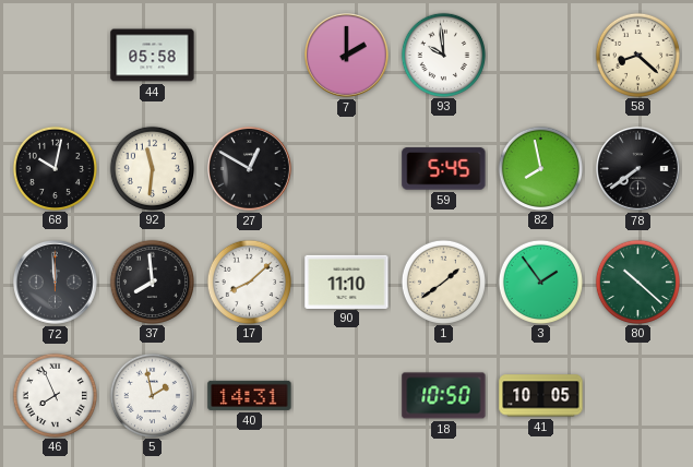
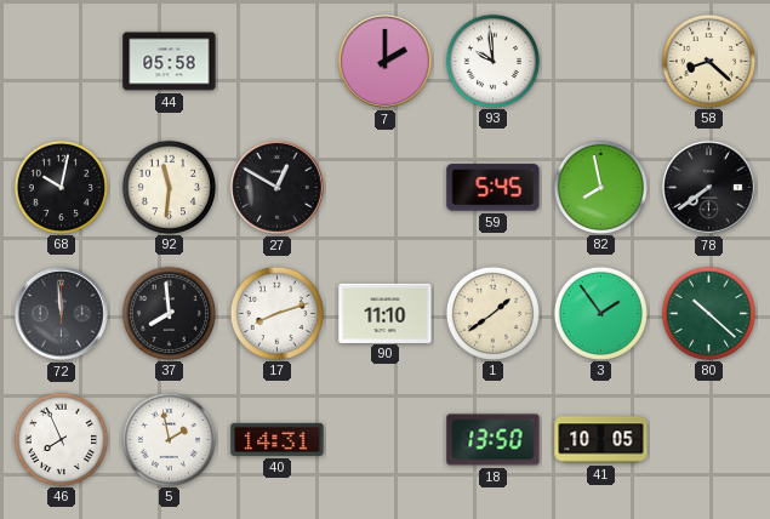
17: 8:08 -> 8:12
18: 10:50 -> 13:50
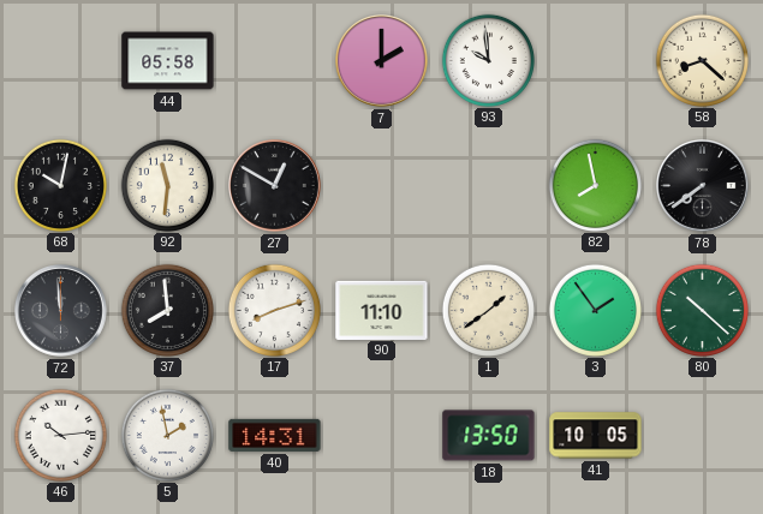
59: 5:45 -> none
46: 7:56 -> 10:14
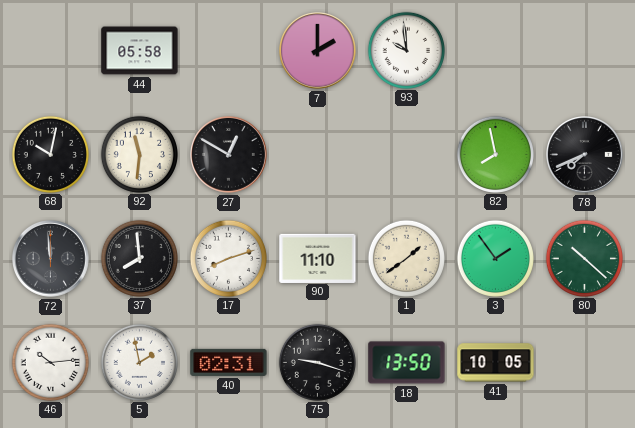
58: 8:22 -> none
78: 7:39 -> 7:41
40: 14:31 -> 02:31
75: none -> 9:18
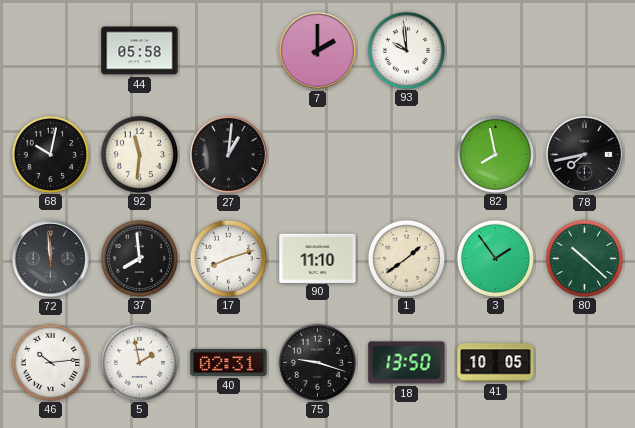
27: 12:50 -> 1:01
78: 7:41 -> 7:43
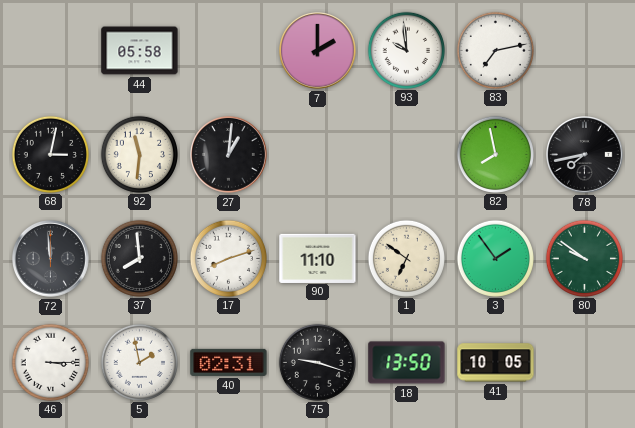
83: none -> 7:13
68: 10:02 -> 3:02
1: 1:39 -> 6:51
80: 10:22 -> 9:51
46: 10:14 -> 3:15
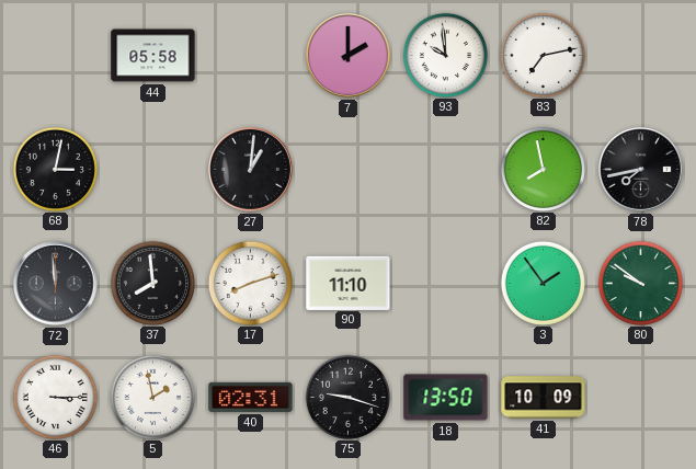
92: 11:31 -> none
1: 6:51 -> none
41: 10:05 -> 10:09
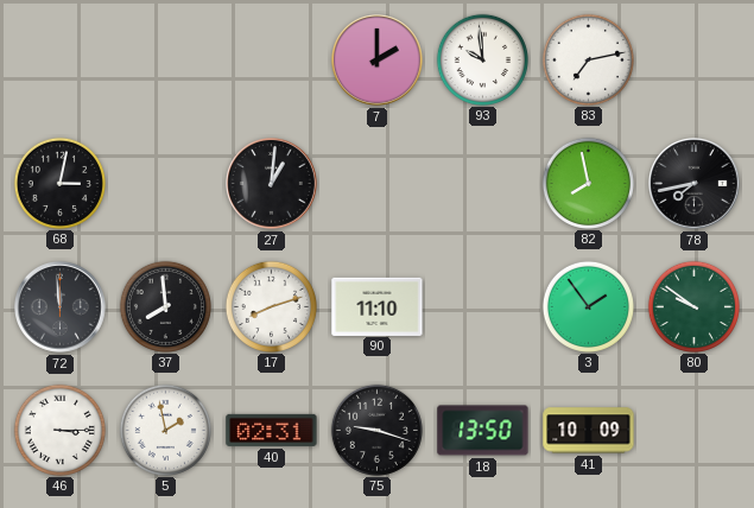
44: 05:58 -> none
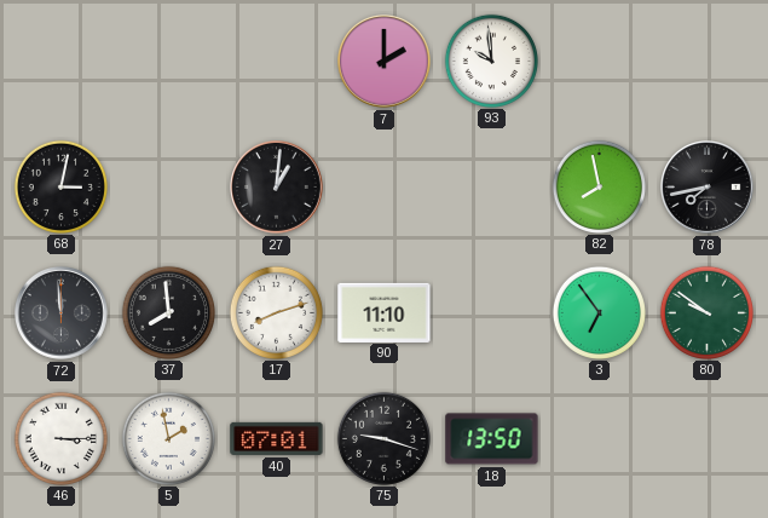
83: 7:13 -> none
3: 1:54 -> 6:54
40: 02:31 -> 07:01
41: 10:09 -> none
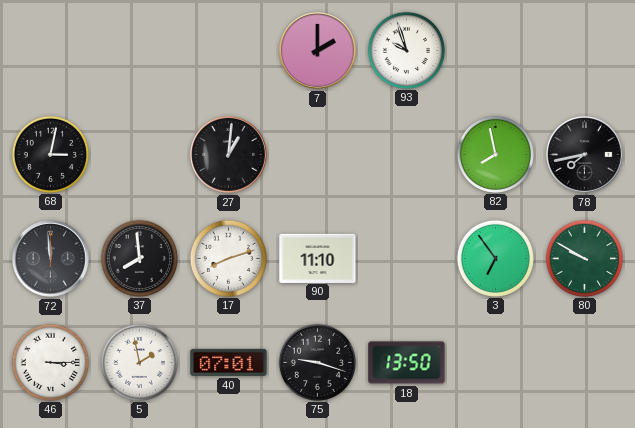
93: 9:59 -> 9:57
80: 9:51 -> 9:50
